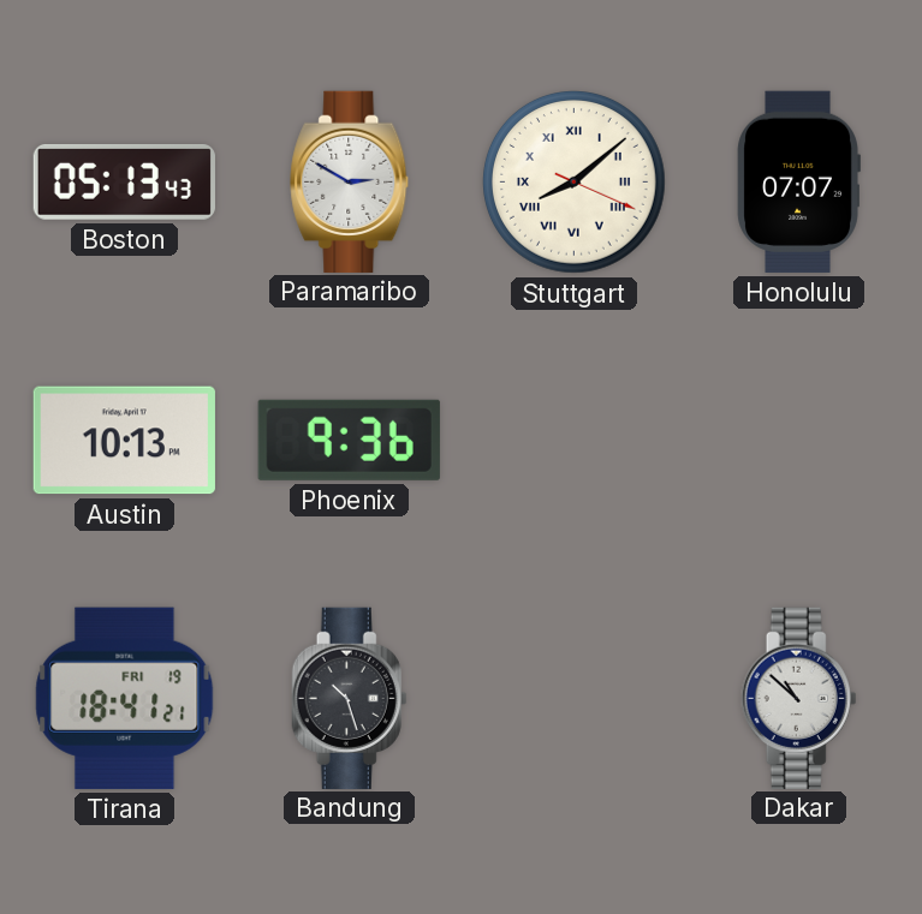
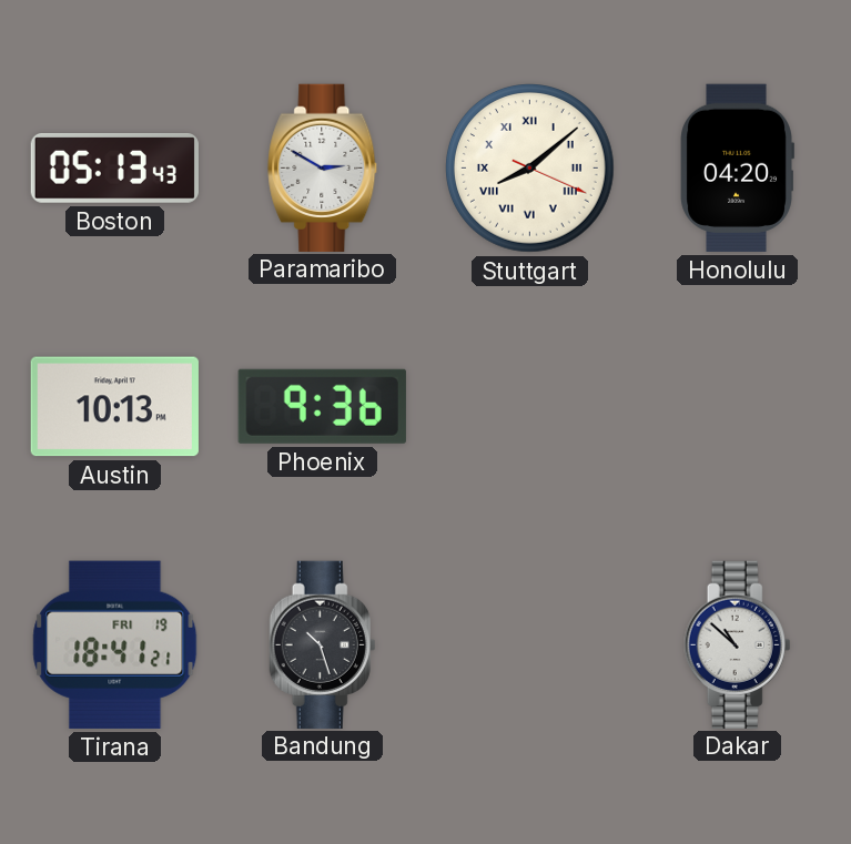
Honolulu: 07:07 -> 04:20
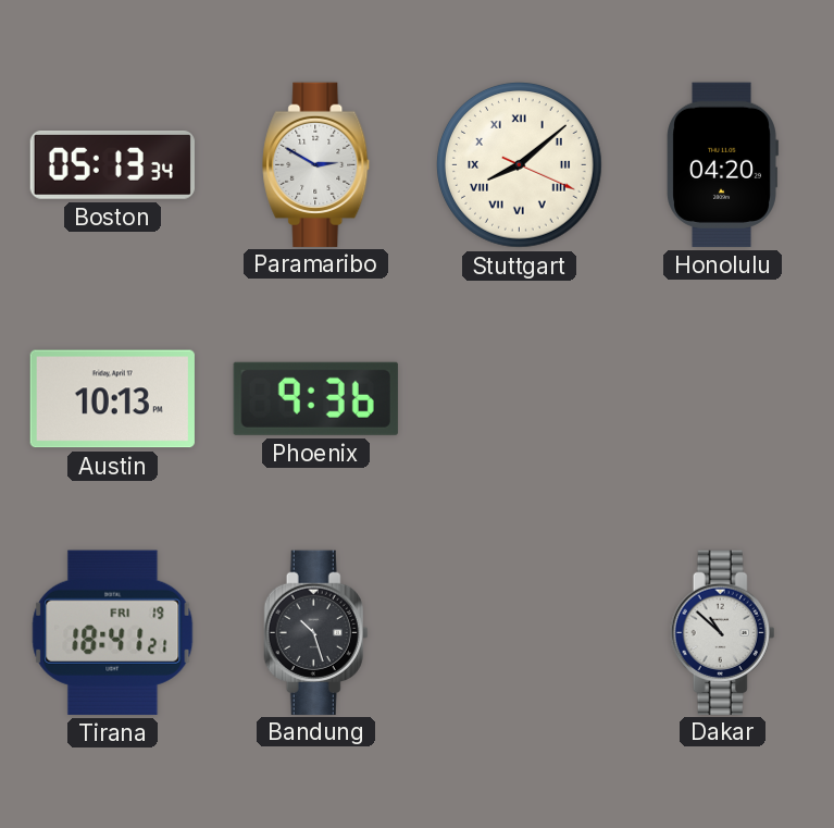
Boston: 05:13:43 -> 05:13:34
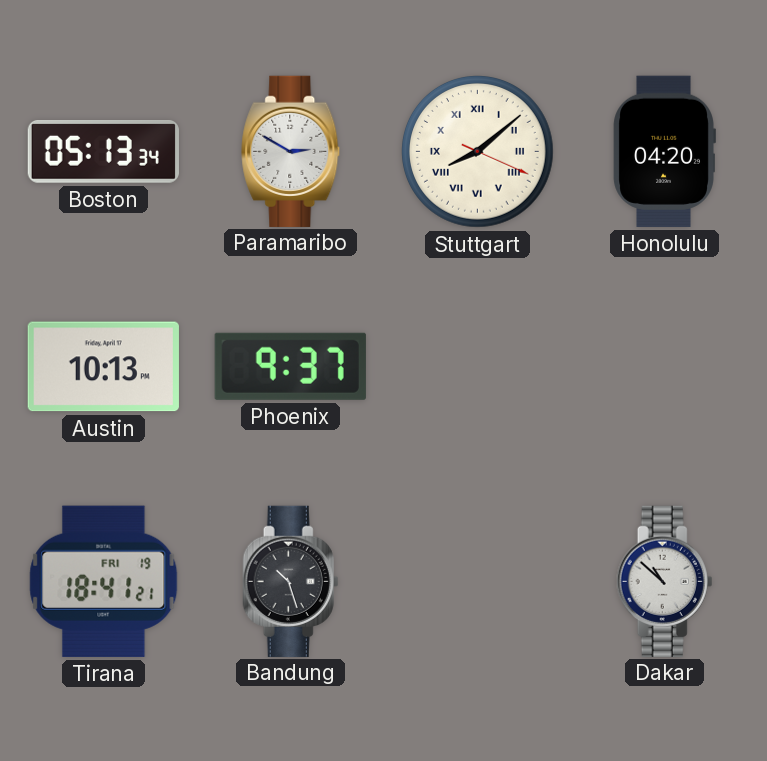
Phoenix: 9:36 -> 9:37
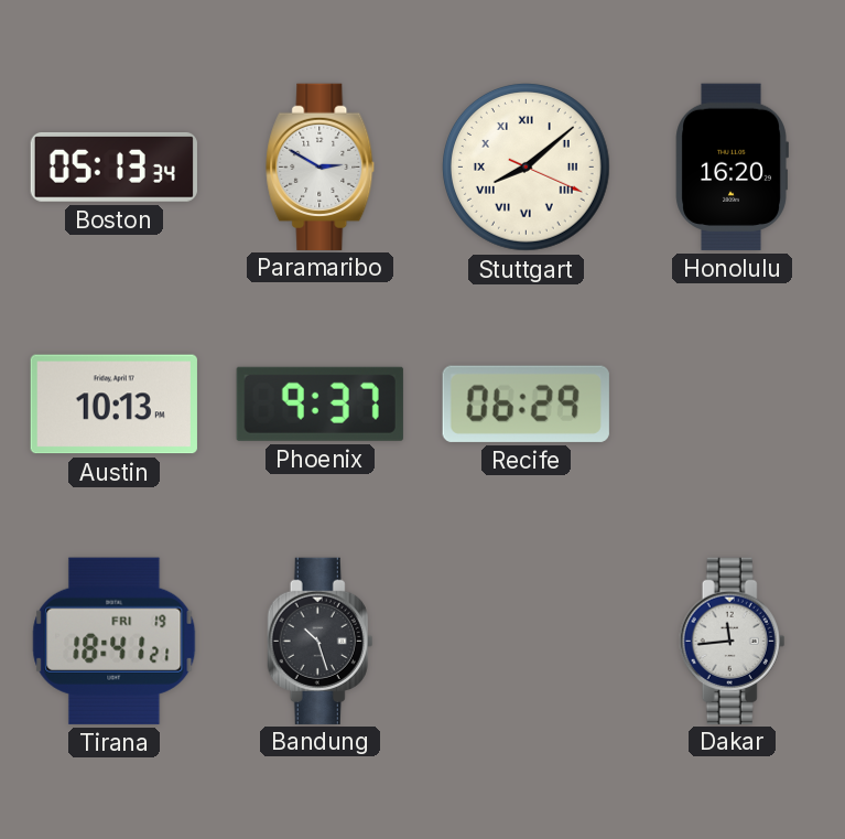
Honolulu: 04:20 -> 16:20
Recife: none -> 06:29
Dakar: 10:52 -> 11:44
